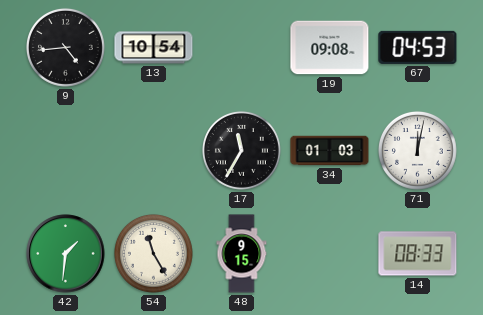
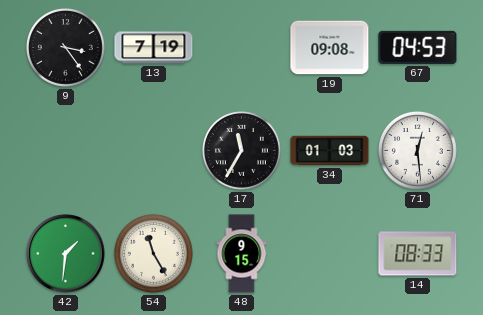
9: 4:44 -> 3:24
13: 10:54 -> 7:19
71: 12:02 -> 12:29
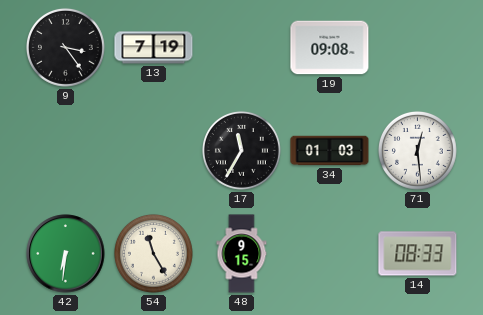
67: 04:53 -> none
42: 1:31 -> 6:31
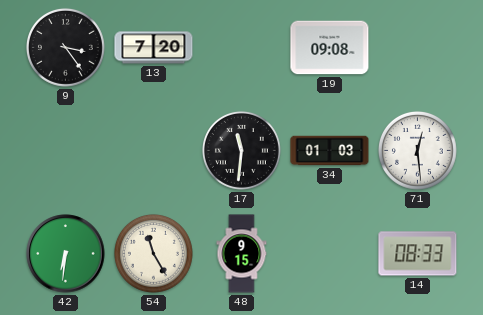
13: 7:19 -> 7:20
17: 11:35 -> 11:31
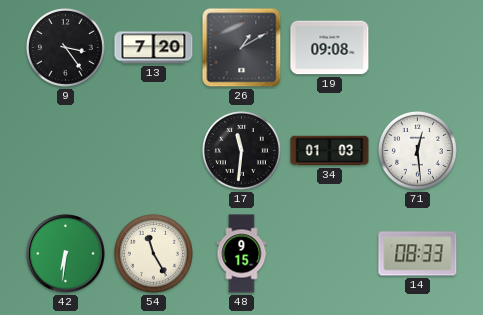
26: none -> 1:10
